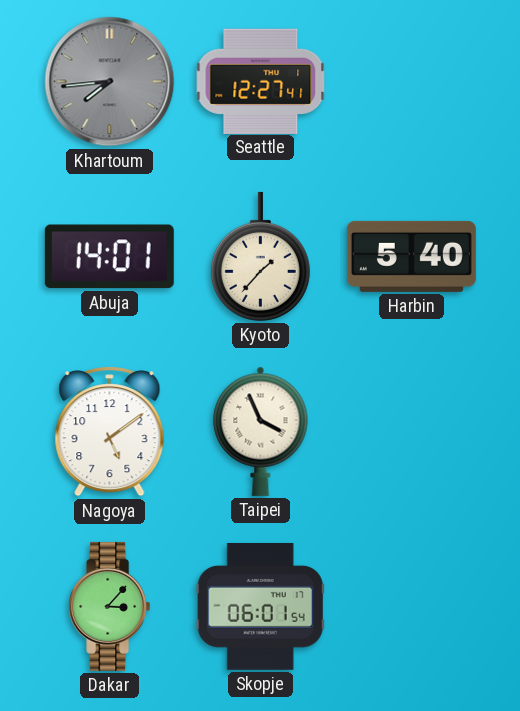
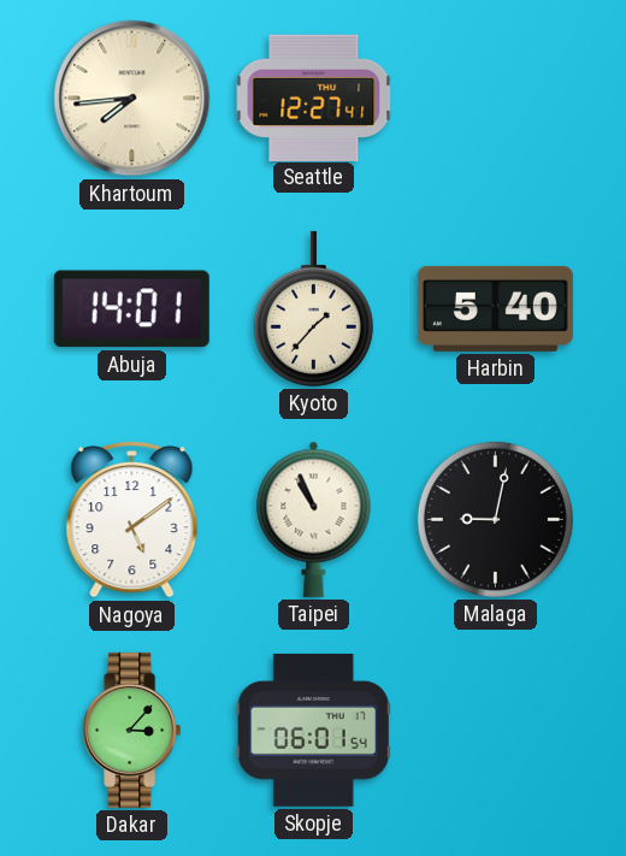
Khartoum dial: grey -> cream
Taipei: 3:56 -> 10:56
Malaga: none -> 9:02
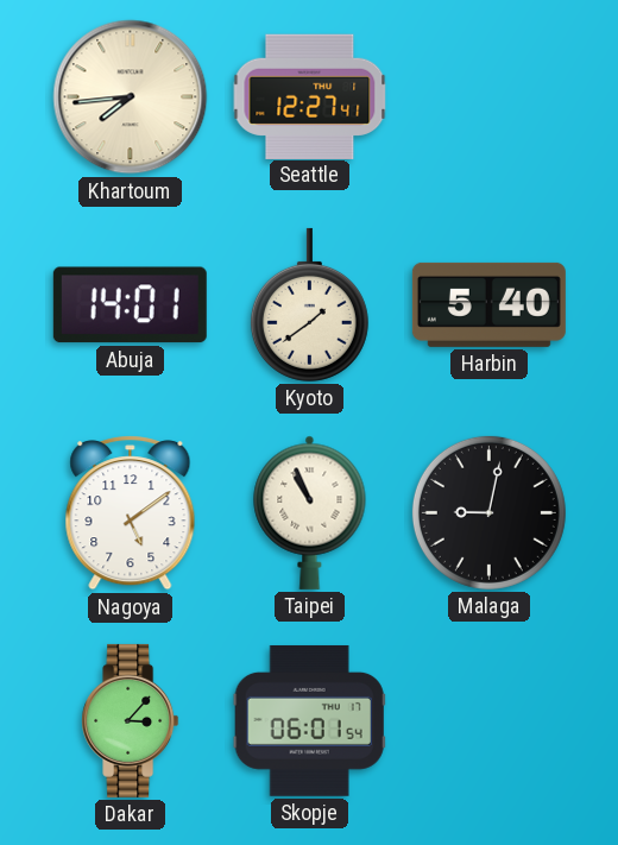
Kyoto: 1:37 -> 1:39
